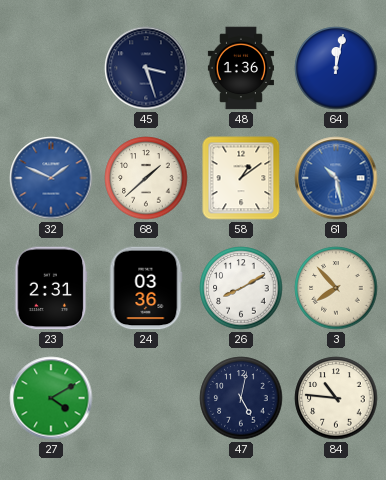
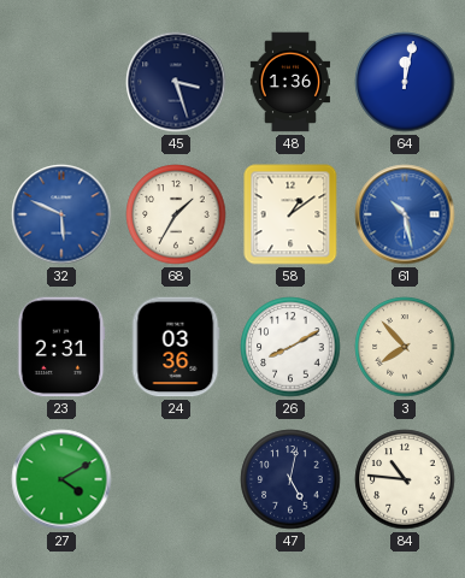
32: 1:49 -> 5:49
68: 1:38 -> 1:35
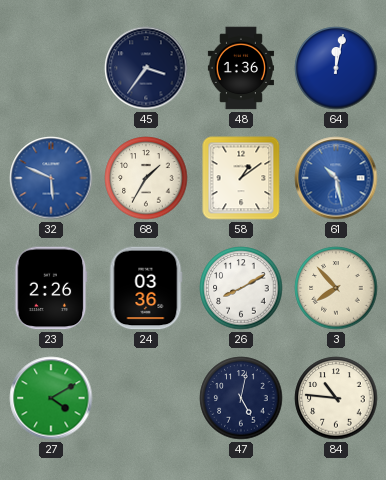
45: 3:27 -> 3:36
23: 2:31 -> 2:26
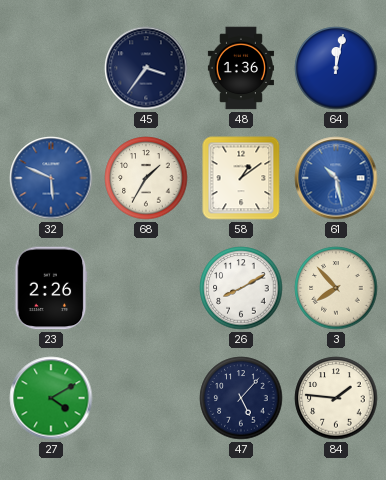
24: 03:36 -> none
47: 5:02 -> 5:07
84: 10:46 -> 1:46
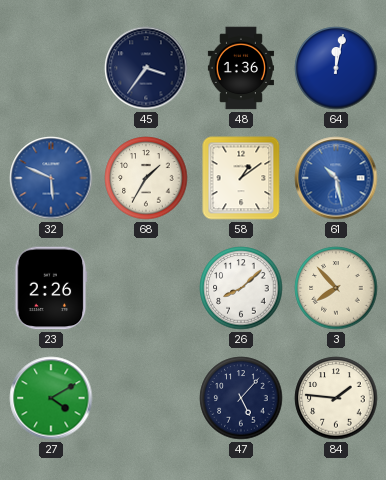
26: 8:10 -> 8:08
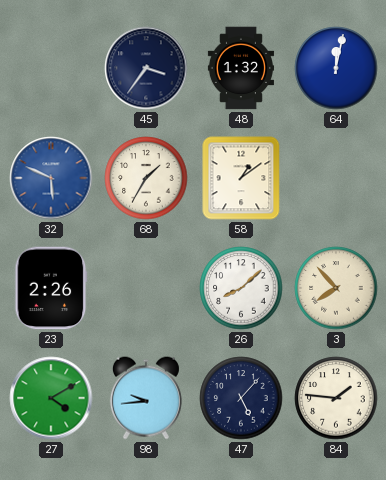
48: 1:36 -> 1:32
61: 10:28 -> none
98: none -> 9:44
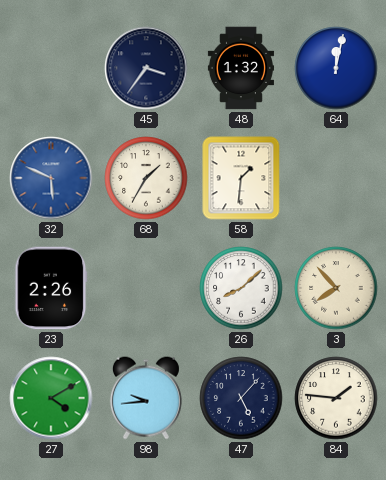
58: 1:09 -> 1:31
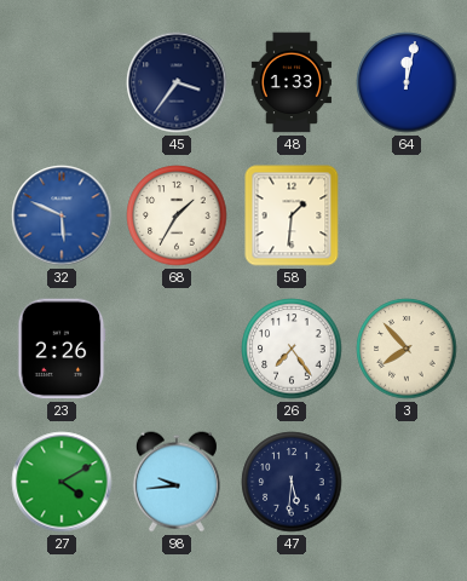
48: 1:32 -> 1:33
26: 8:08 -> 7:24
47: 5:07 -> 5:31
84: 1:46 -> none
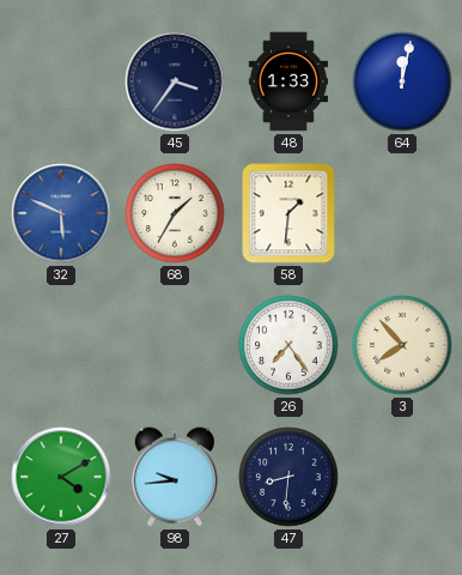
23: 2:26 -> none
47: 5:31 -> 8:31
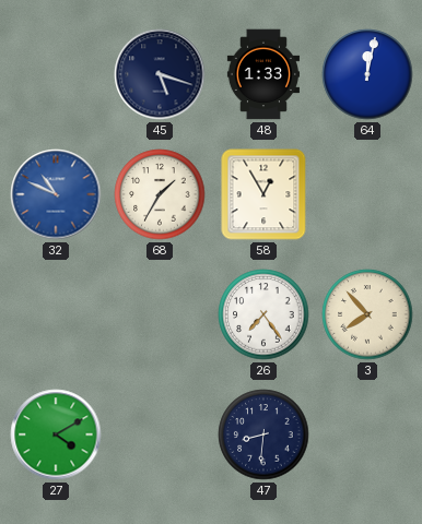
45: 3:36 -> 5:18
32: 5:49 -> 10:49
58: 1:31 -> 12:55
98: 9:44 -> none
